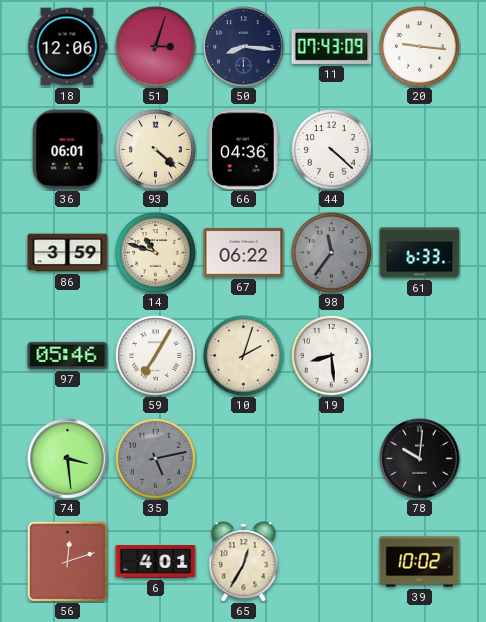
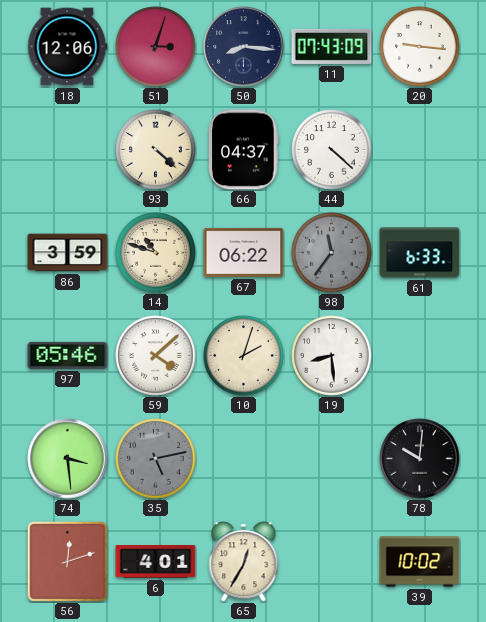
36: 06:01 -> none
66: 04:36 -> 04:37
59: 7:05 -> 4:08
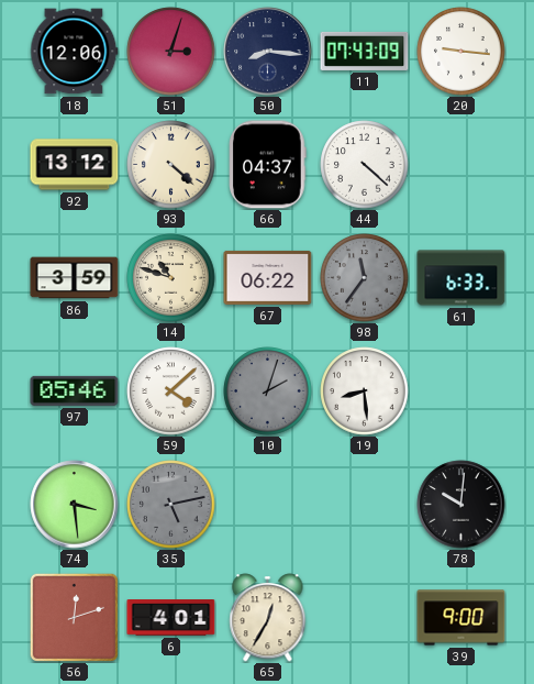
92: none -> 13:12
10 dial: cream -> grey
39: 10:02 -> 9:00
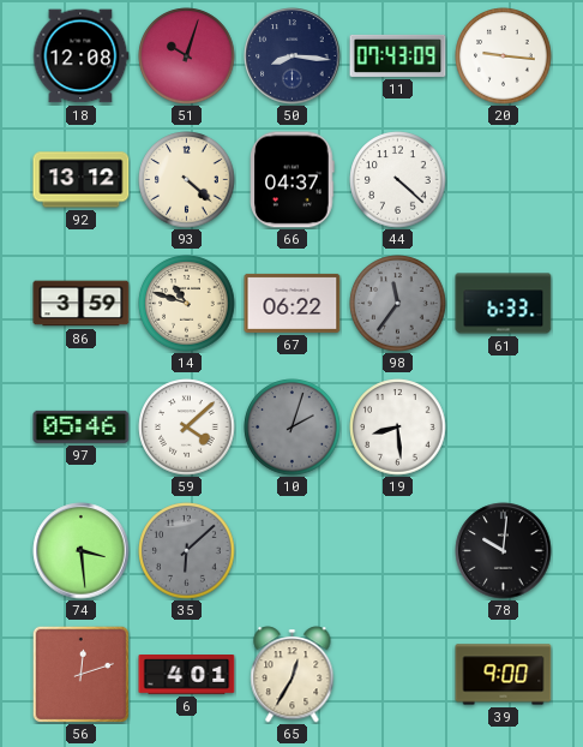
18: 12:06 -> 12:08
51: 3:03 -> 10:03
35: 5:13 -> 6:08
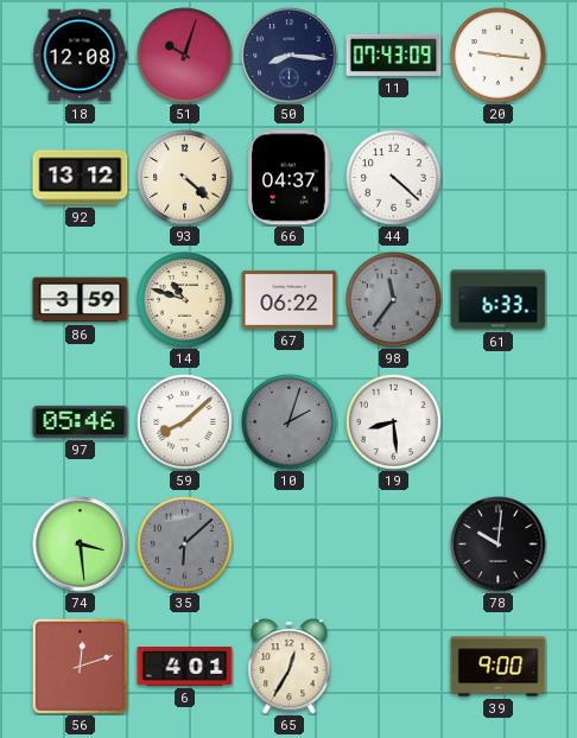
59: 4:08 -> 8:08
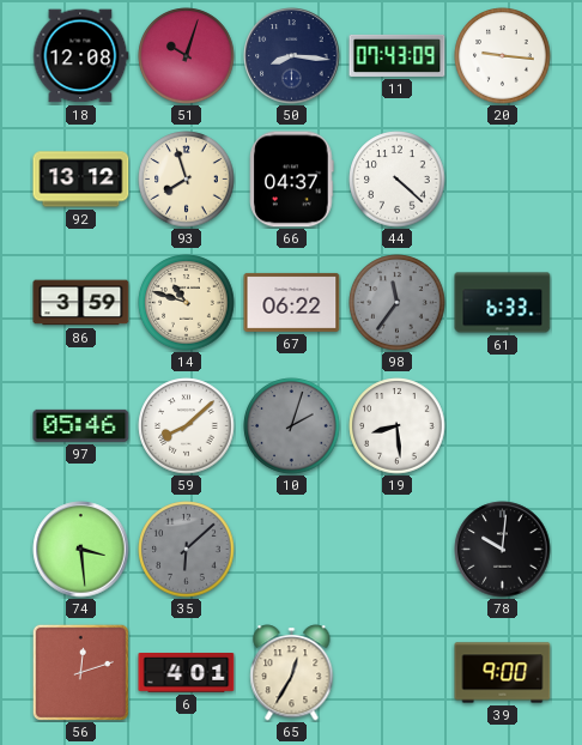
93: 4:22 -> 7:57
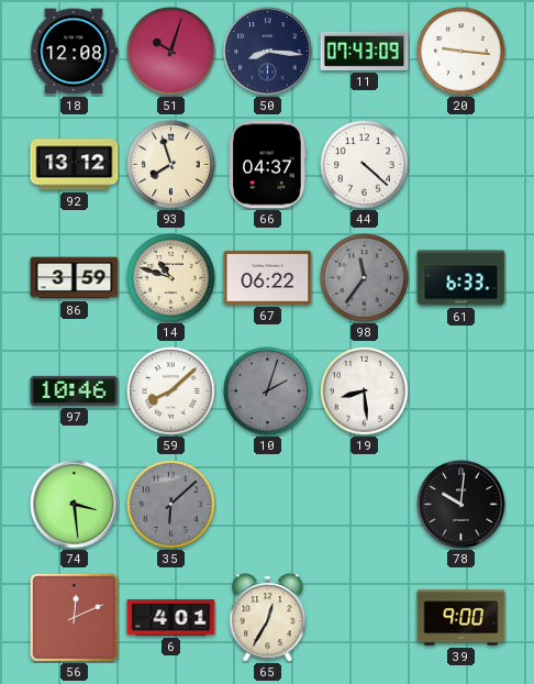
97: 05:46 -> 10:46
56: 12:12 -> 12:11
